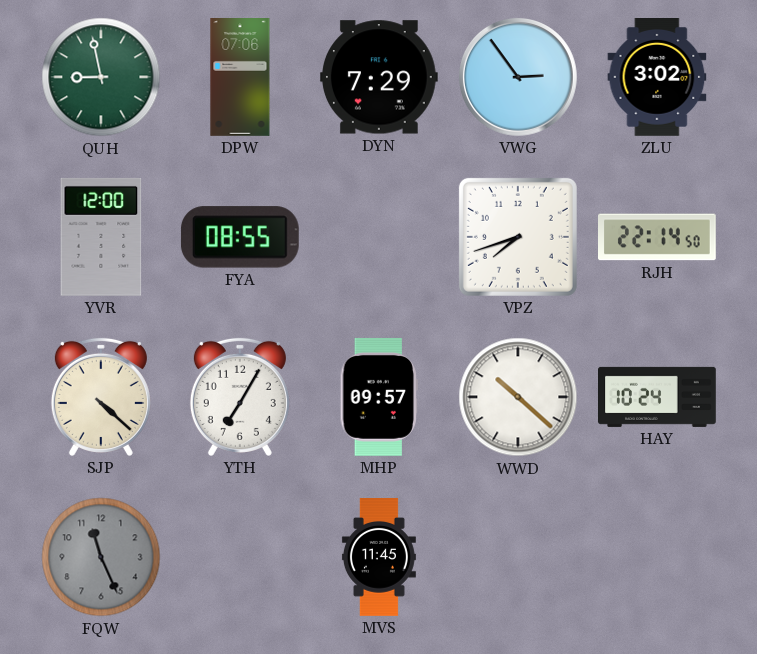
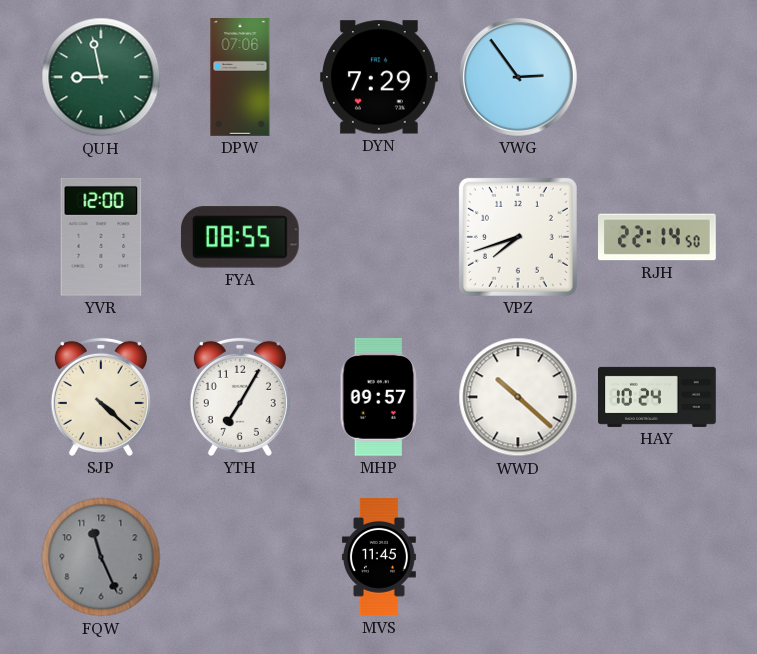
ZLU: 3:02 -> none
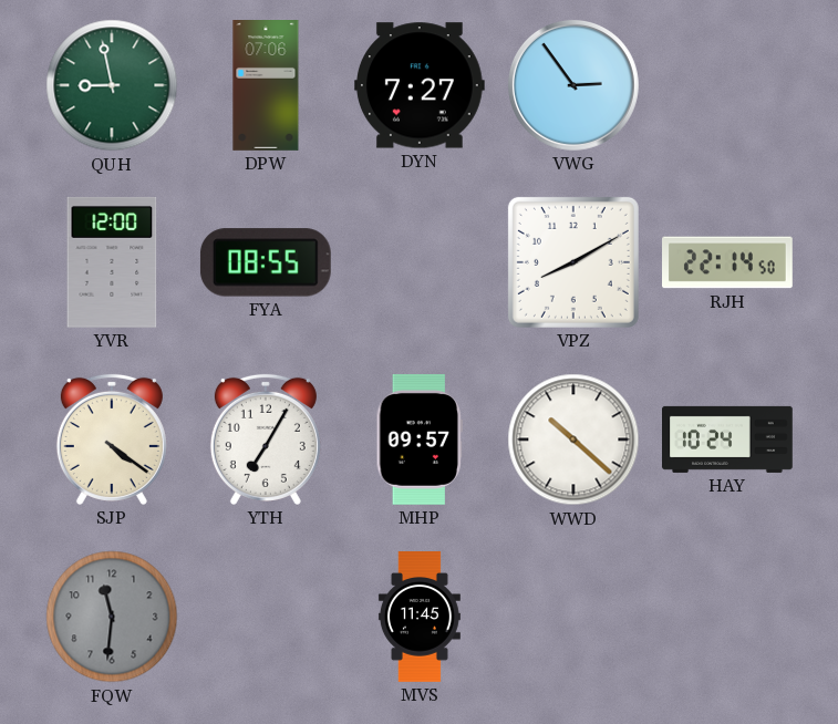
DYN: 7:29 -> 7:27
VPZ: 7:42 -> 8:10
SJP: 4:22 -> 4:21
FQW: 11:26 -> 11:31
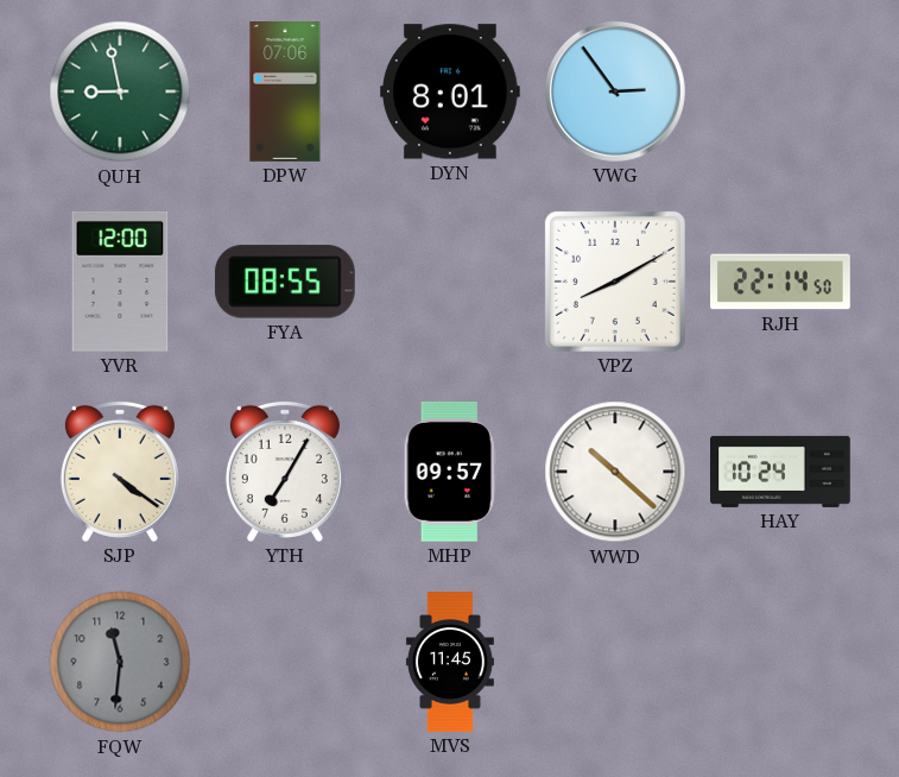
DYN: 7:27 -> 8:01
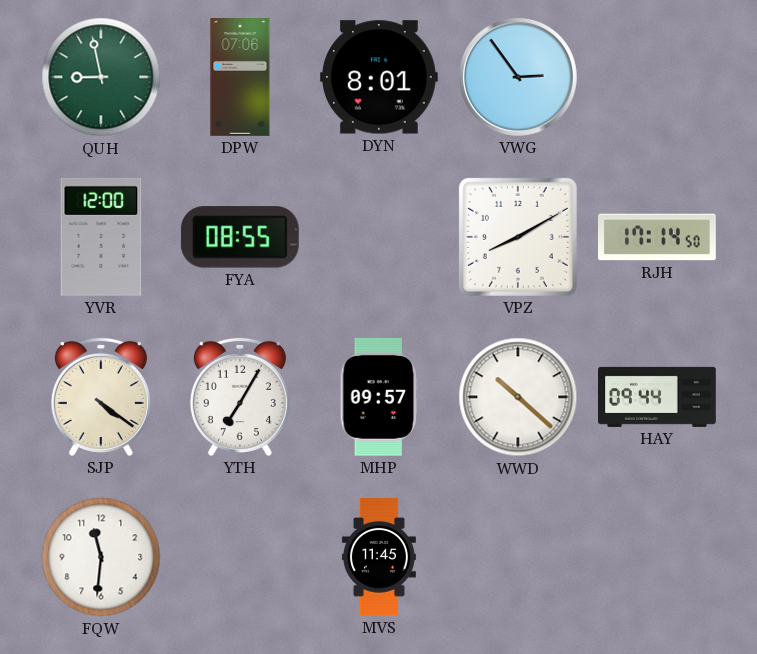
RJH: 22:14 -> 17:14
HAY: 10:24 -> 09:44
FQW dial: grey -> white
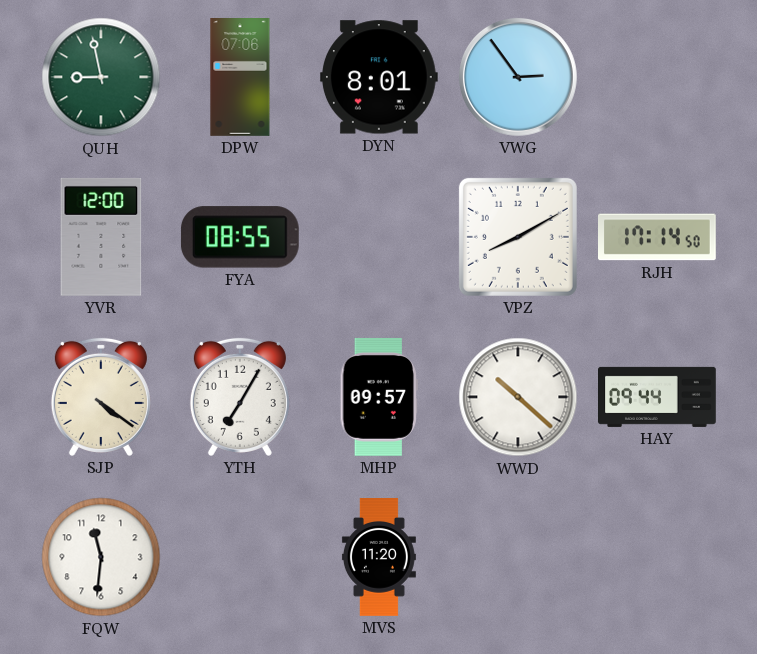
MVS: 11:45 -> 11:20
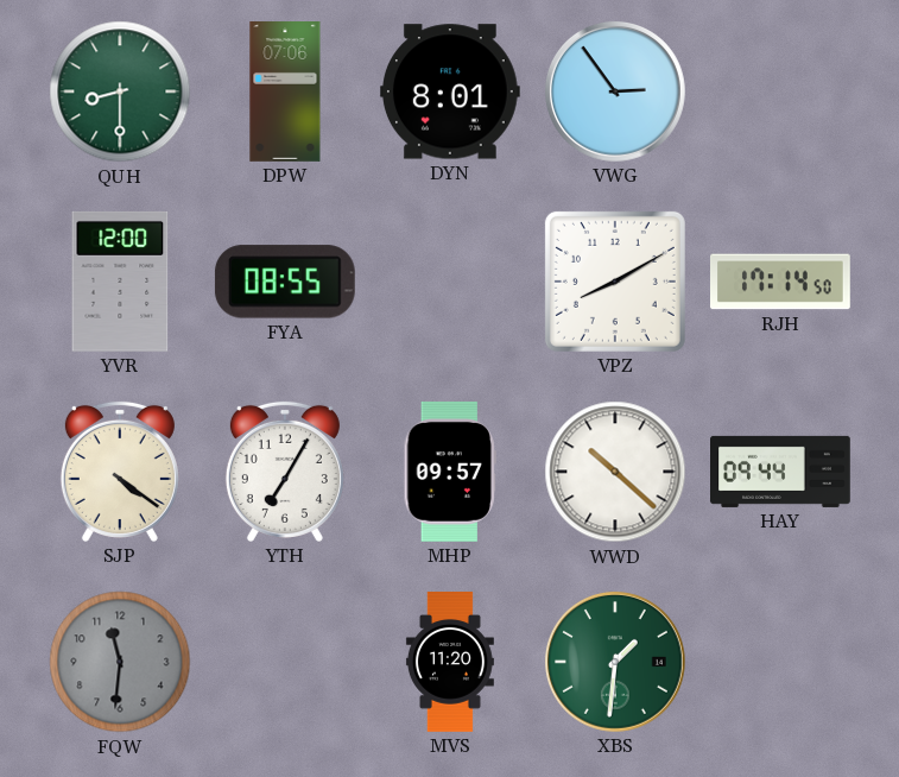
QUH: 8:58 -> 8:30
FQW dial: white -> grey
XBS: none -> 1:31
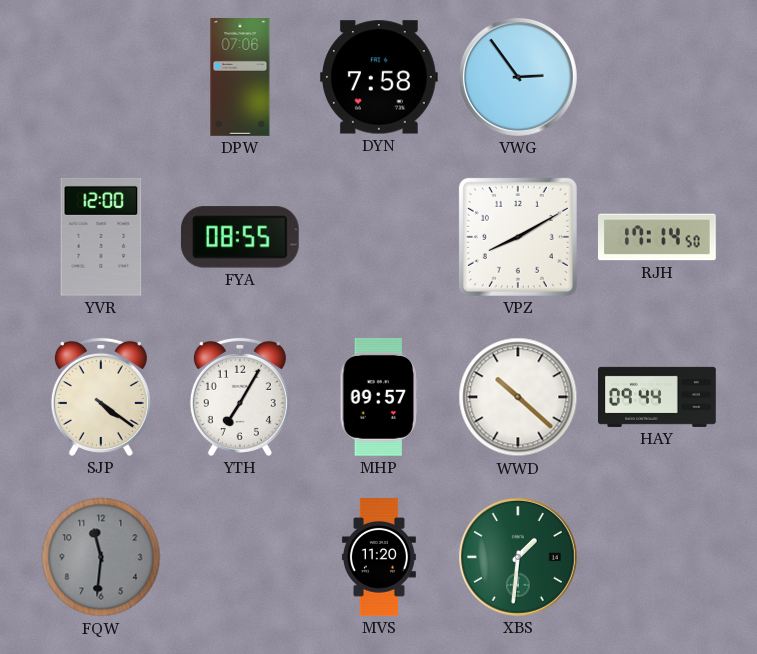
QUH: 8:30 -> none
DYN: 8:01 -> 7:58
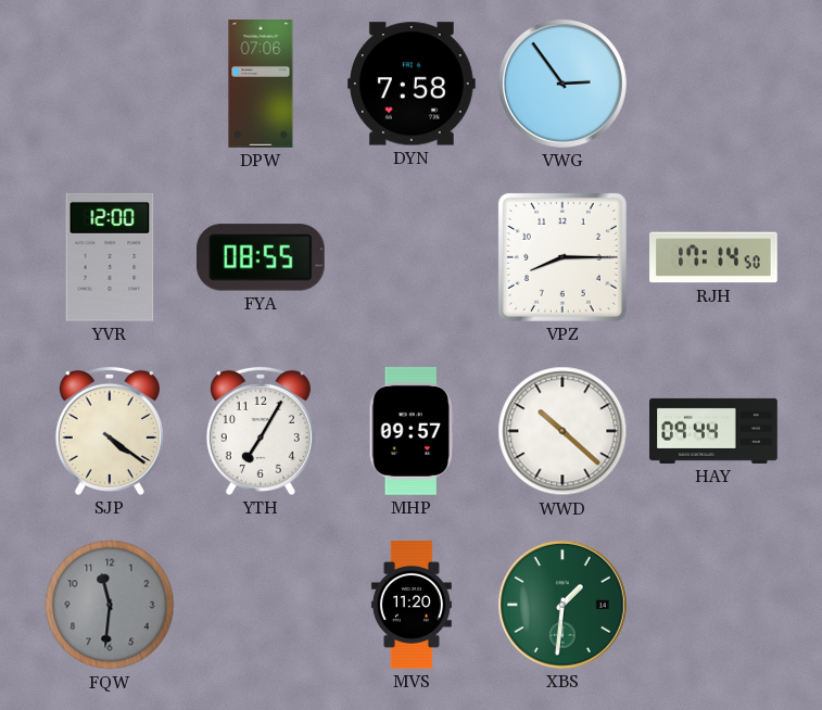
VPZ: 8:10 -> 8:15
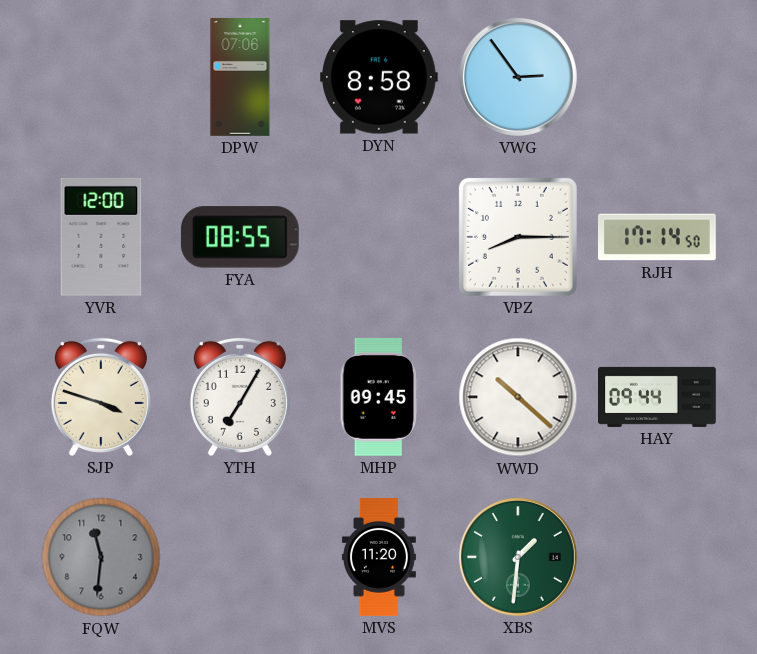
DYN: 7:58 -> 8:58
SJP: 4:21 -> 3:48
MHP: 09:57 -> 09:45
